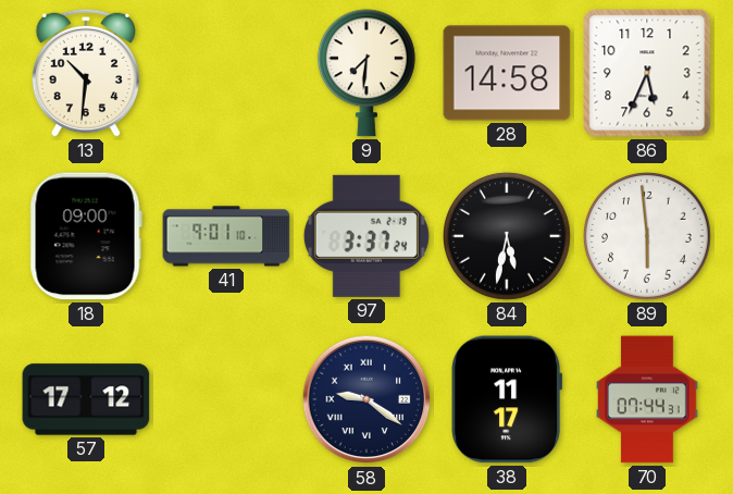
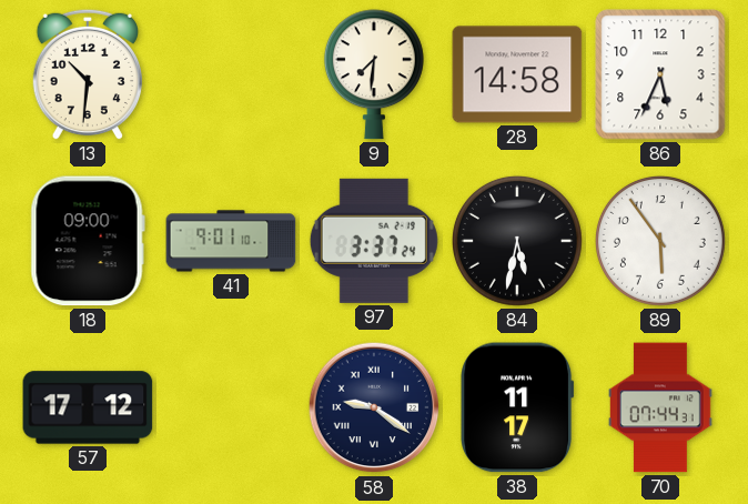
89: 5:59 -> 5:54
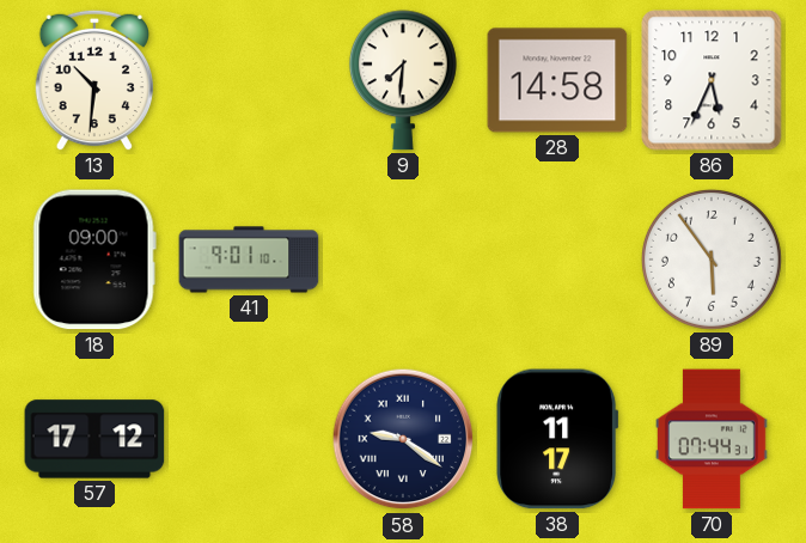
97: 3:37 -> none
84: 5:32 -> none
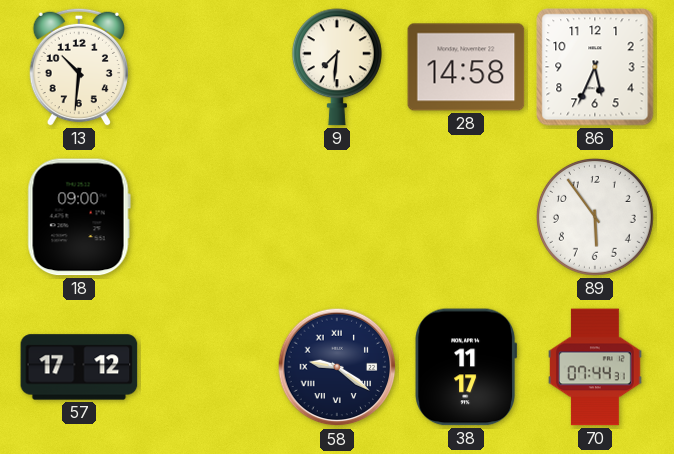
41: 9:01 -> none
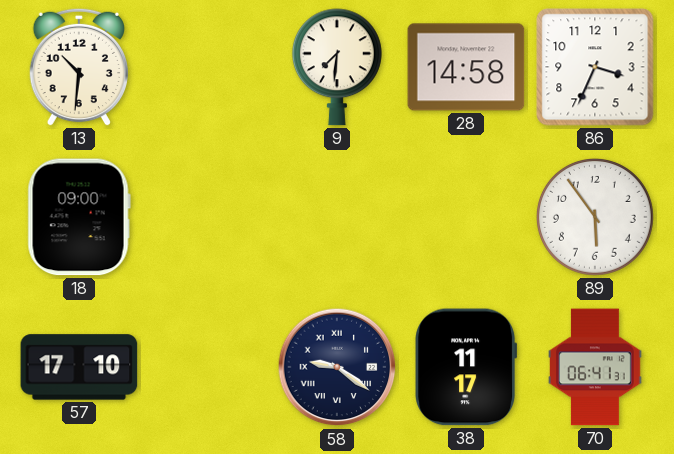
86: 5:34 -> 3:34
57: 17:12 -> 17:10
70: 07:44 -> 06:41
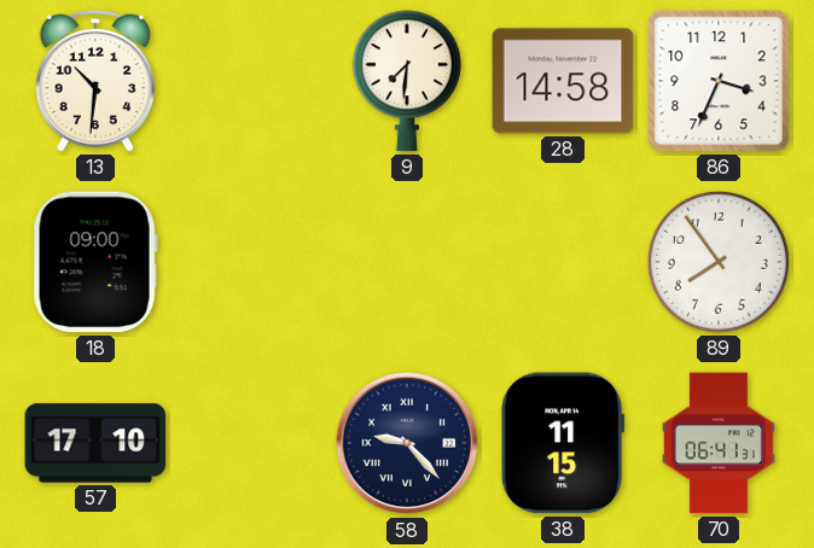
89: 5:54 -> 7:54
58: 9:21 -> 9:23
38: 11:17 -> 11:15
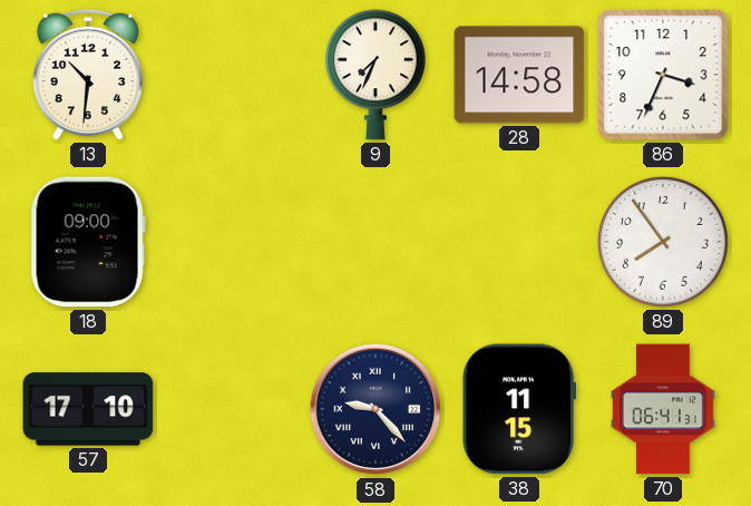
9: 7:31 -> 7:34
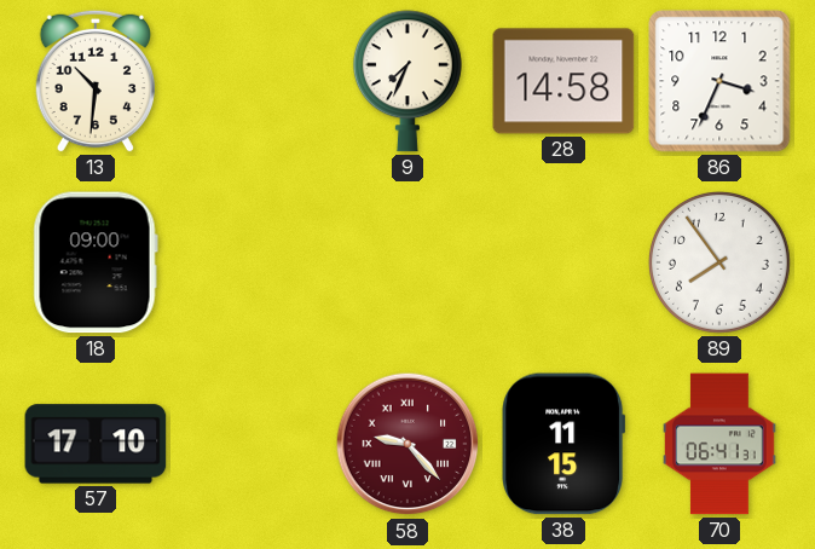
58 dial: navy -> burgundy
